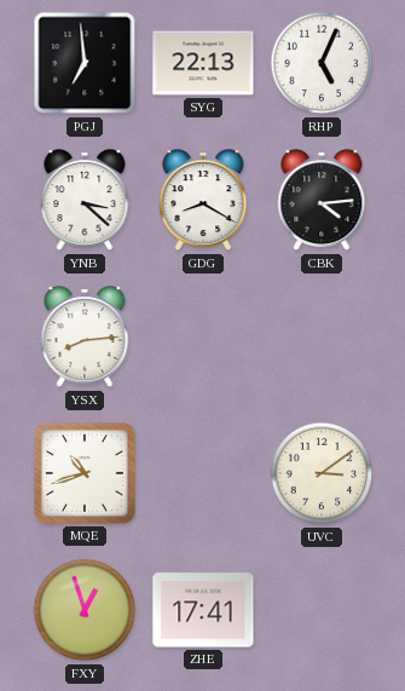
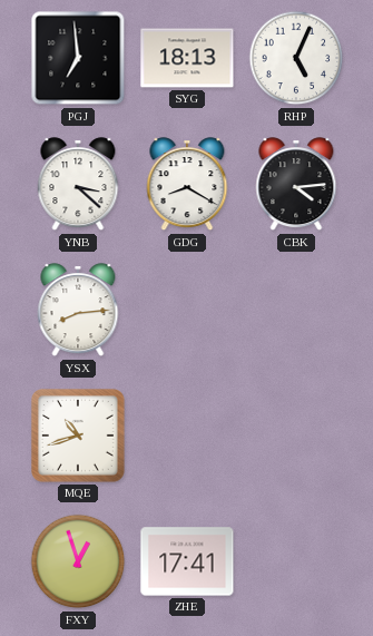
SYG: 22:13 -> 18:13
UVC: 3:09 -> none
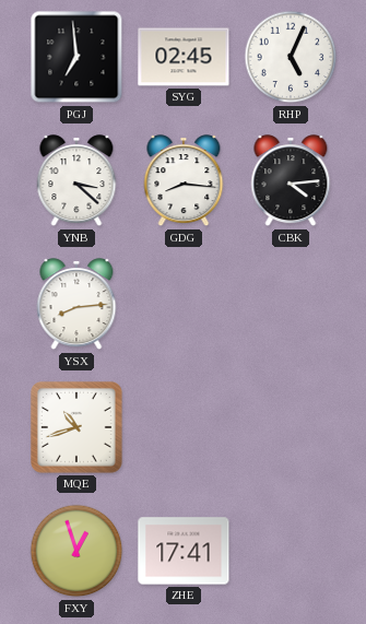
SYG: 18:13 -> 02:45
GDG: 8:20 -> 8:16
